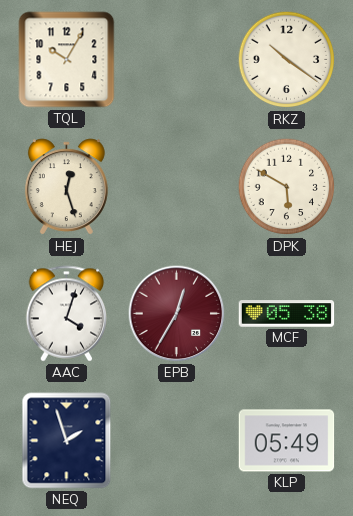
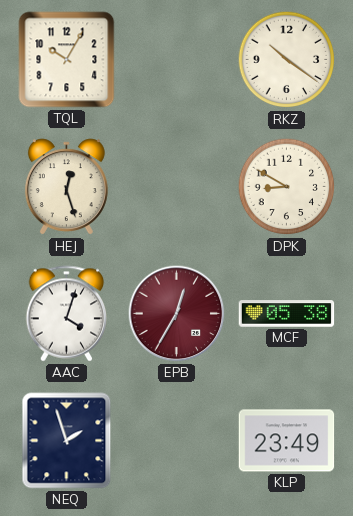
DPK: 5:50 -> 8:50
KLP: 05:49 -> 23:49
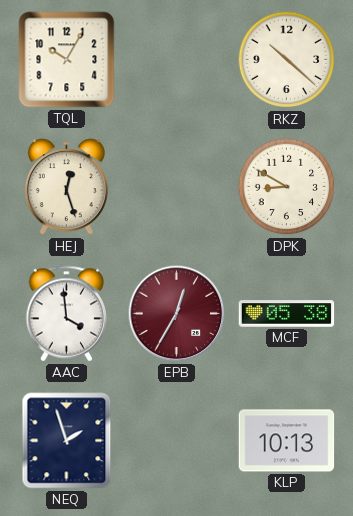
RKZ: 10:21 -> 10:22
AAC: 4:03 -> 3:59
KLP: 23:49 -> 10:13
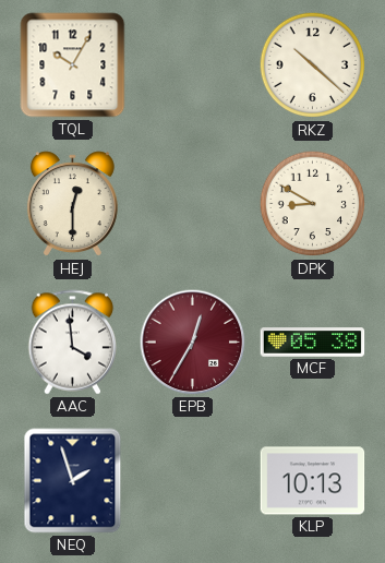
HEJ: 12:27 -> 12:30
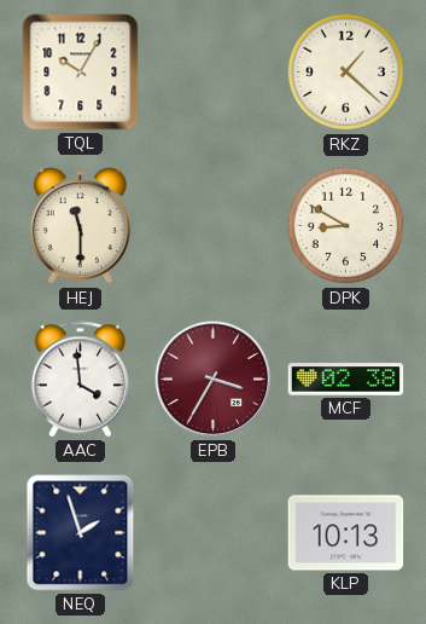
RKZ: 10:22 -> 1:22
HEJ: 12:30 -> 11:30
EPB: 12:35 -> 3:35
MCF: 05:38 -> 02:38
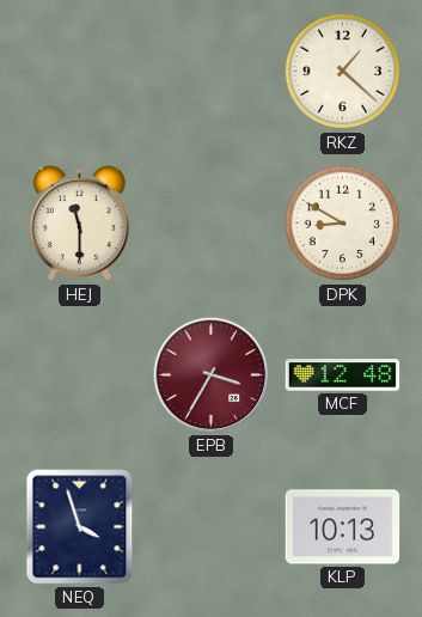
TQL: 10:05 -> none
AAC: 3:59 -> none
MCF: 02:38 -> 12:48
NEQ: 1:57 -> 3:57
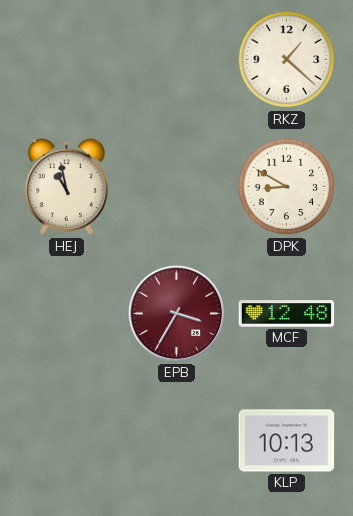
HEJ: 11:30 -> 10:58
NEQ: 3:57 -> none
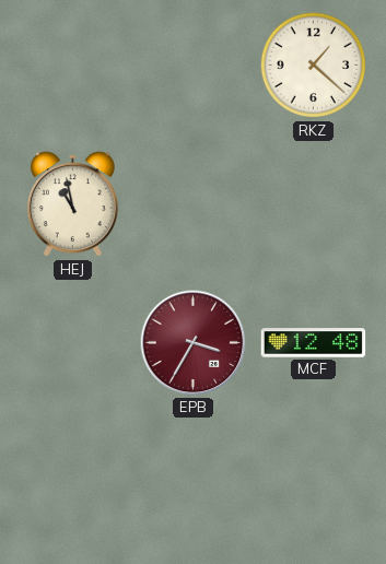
DPK: 8:50 -> none
KLP: 10:13 -> none
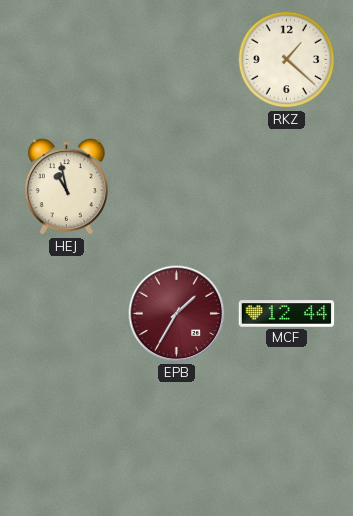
EPB: 3:35 -> 1:35
MCF: 12:48 -> 12:44
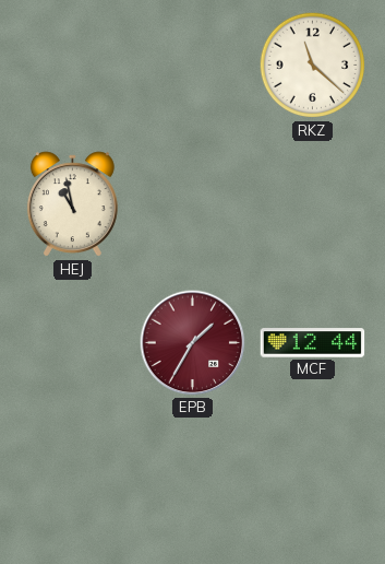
RKZ: 1:22 -> 11:22
